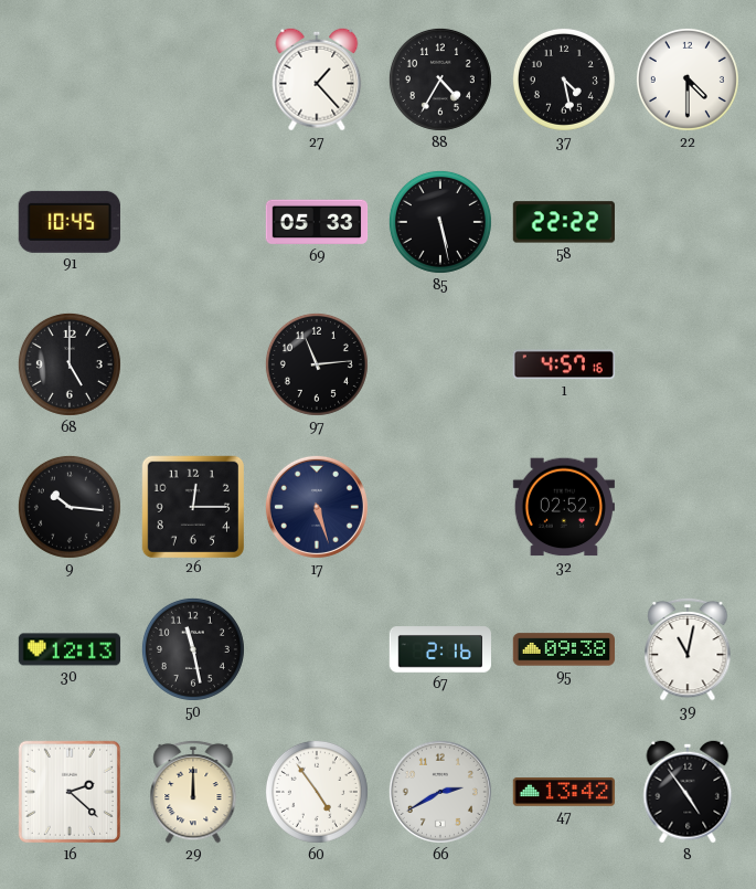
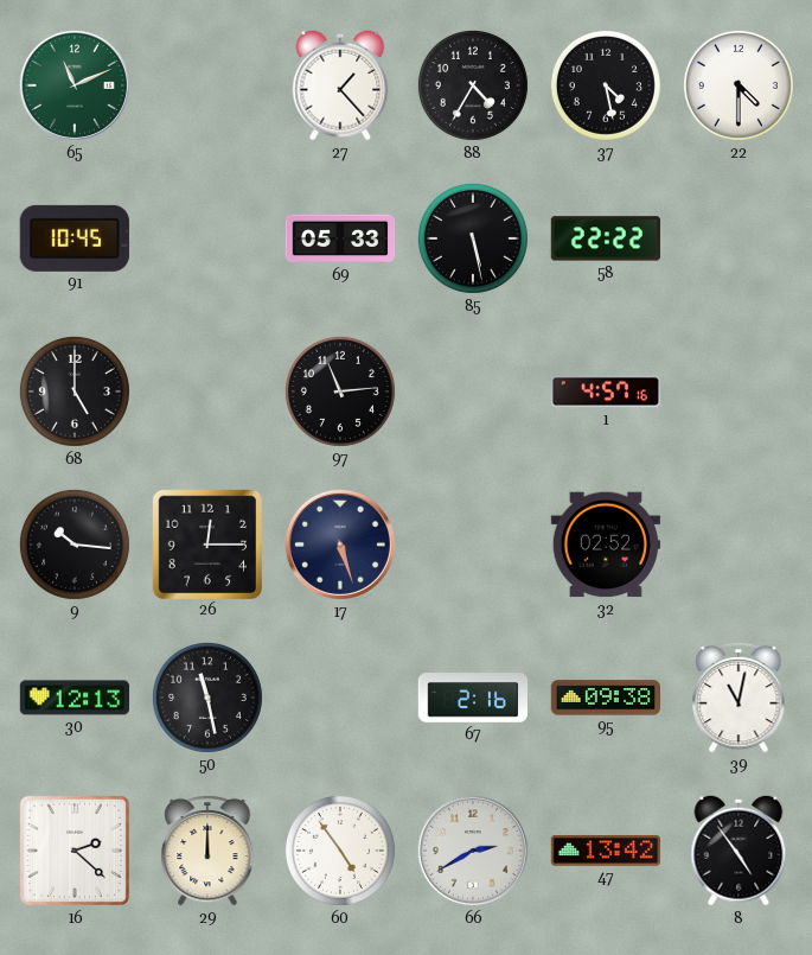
65: none -> 11:11
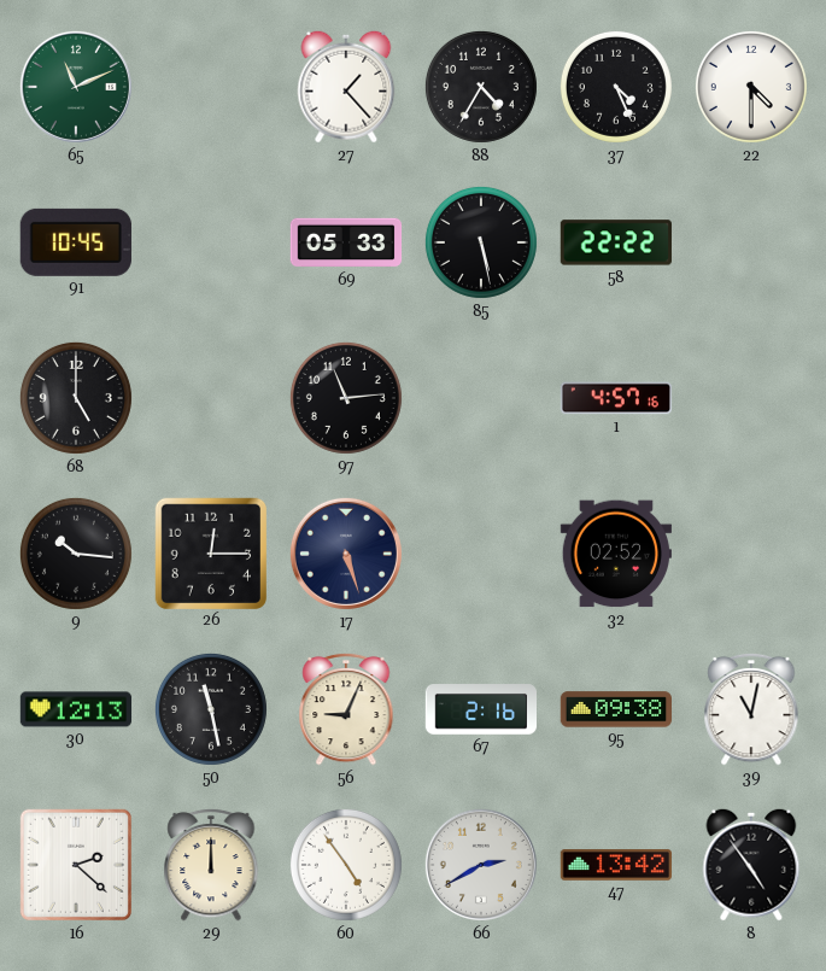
37: 4:28 -> 4:26
56: none -> 9:04
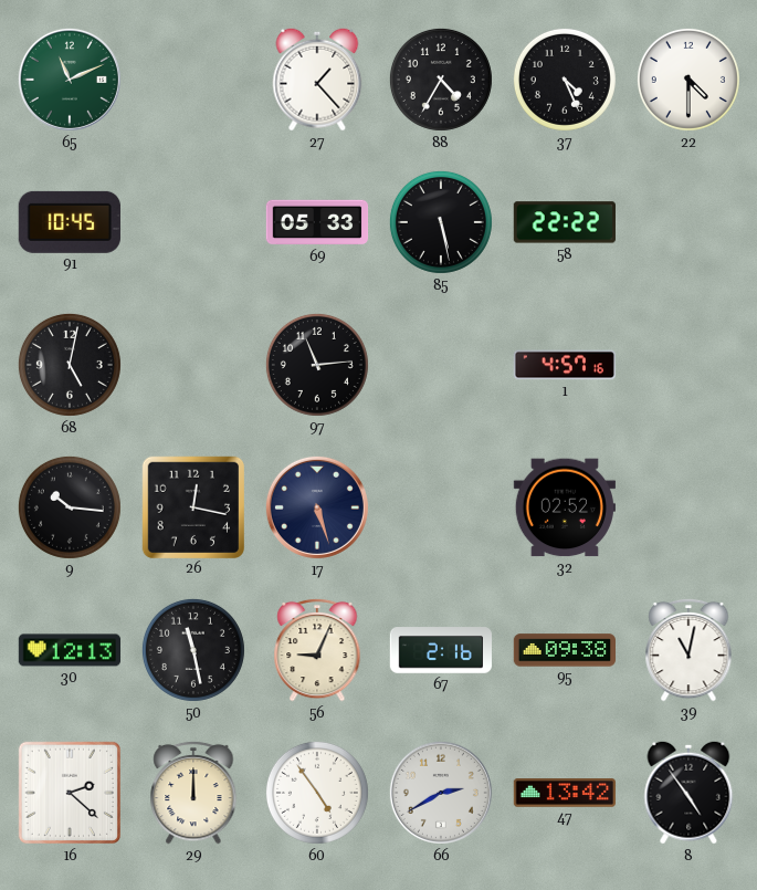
68: 5:00 -> 5:02
26: 12:15 -> 12:17
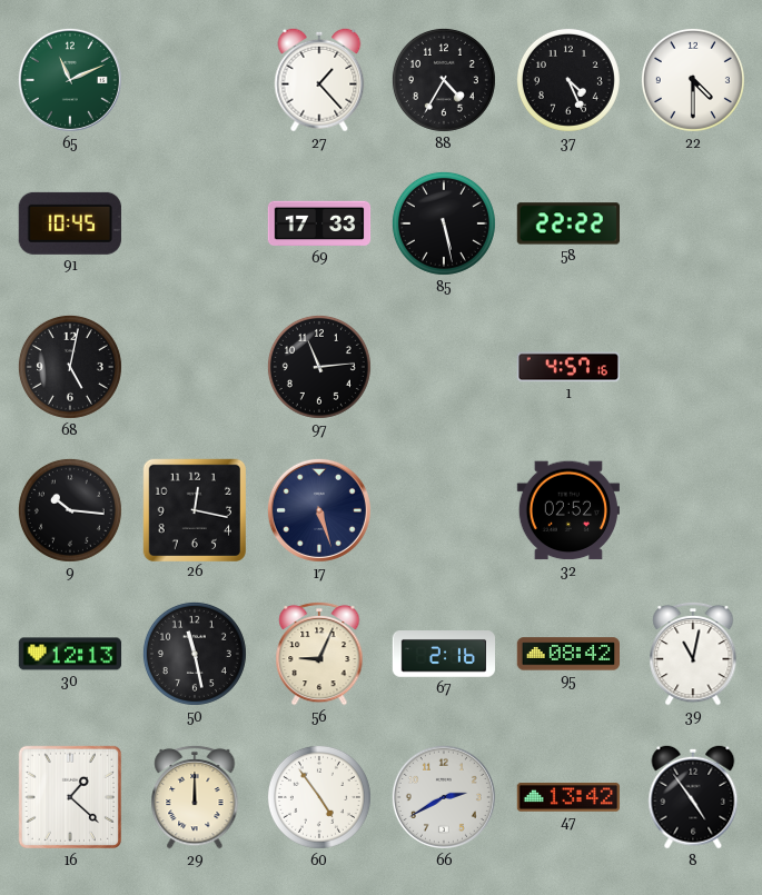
69: 05:33 -> 17:33
95: 09:38 -> 08:42
16: 2:22 -> 1:22
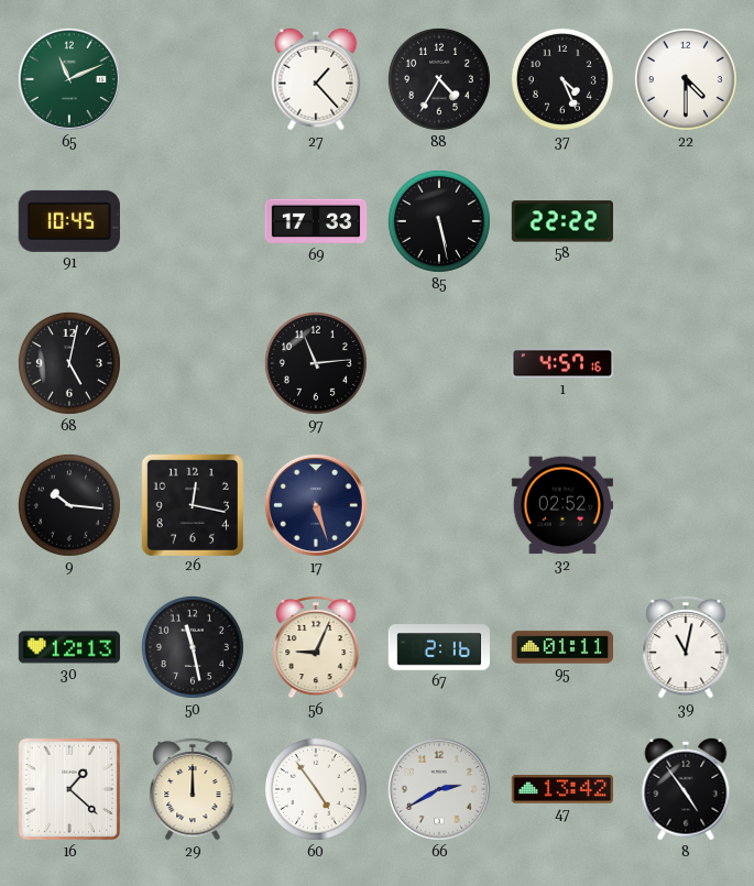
95: 08:42 -> 01:11
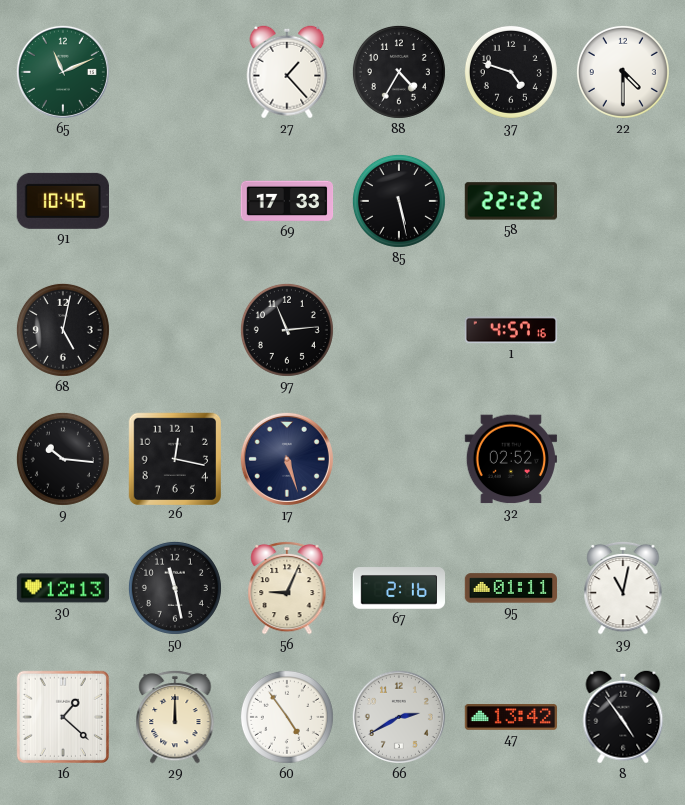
37: 4:26 -> 4:48
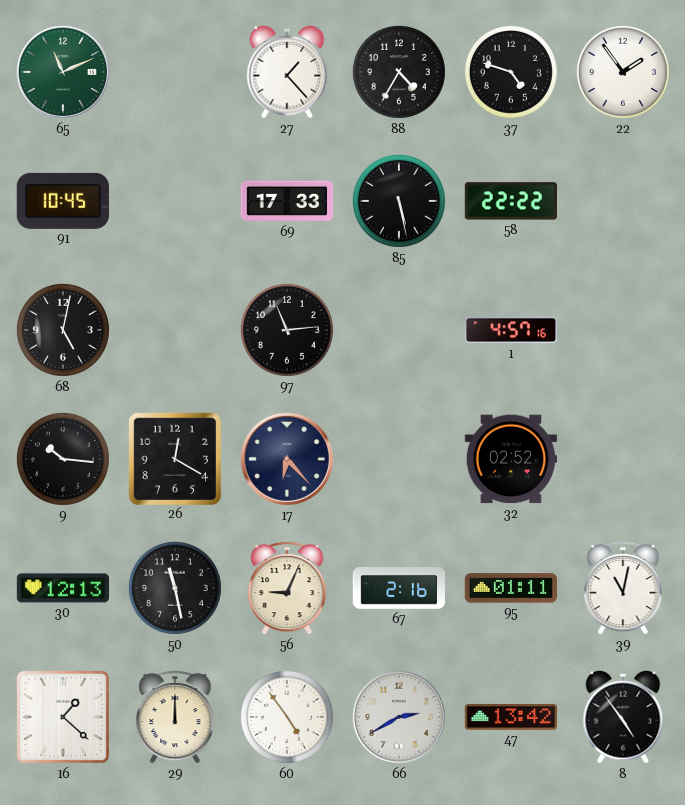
22: 4:30 -> 1:54
26: 12:17 -> 12:20
17: 5:27 -> 6:23
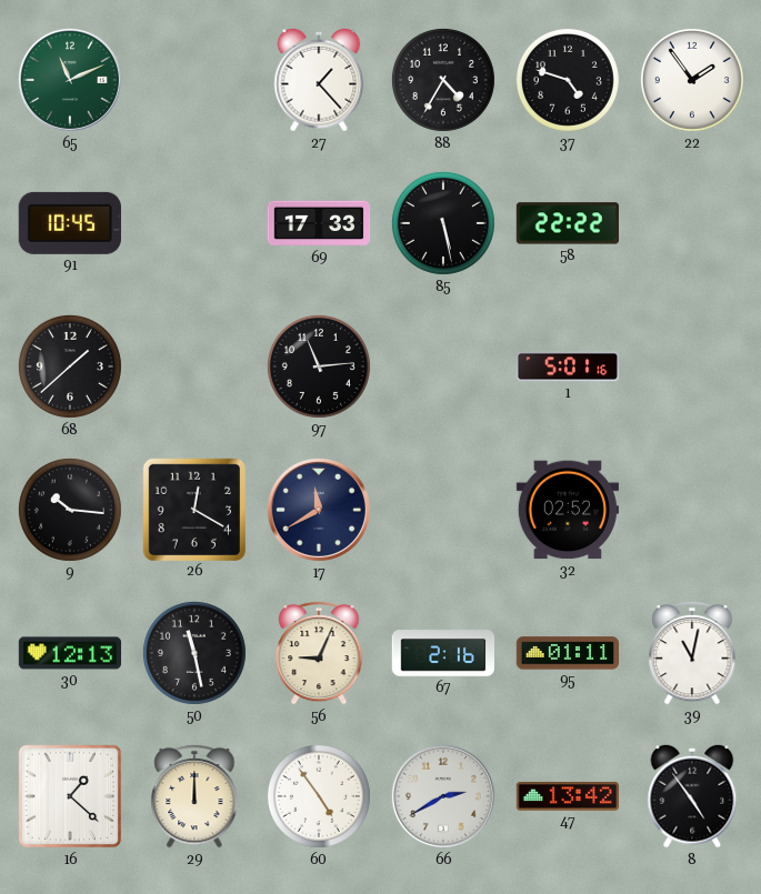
68: 5:02 -> 1:38
1: 4:57 -> 5:01
17: 6:23 -> 11:40
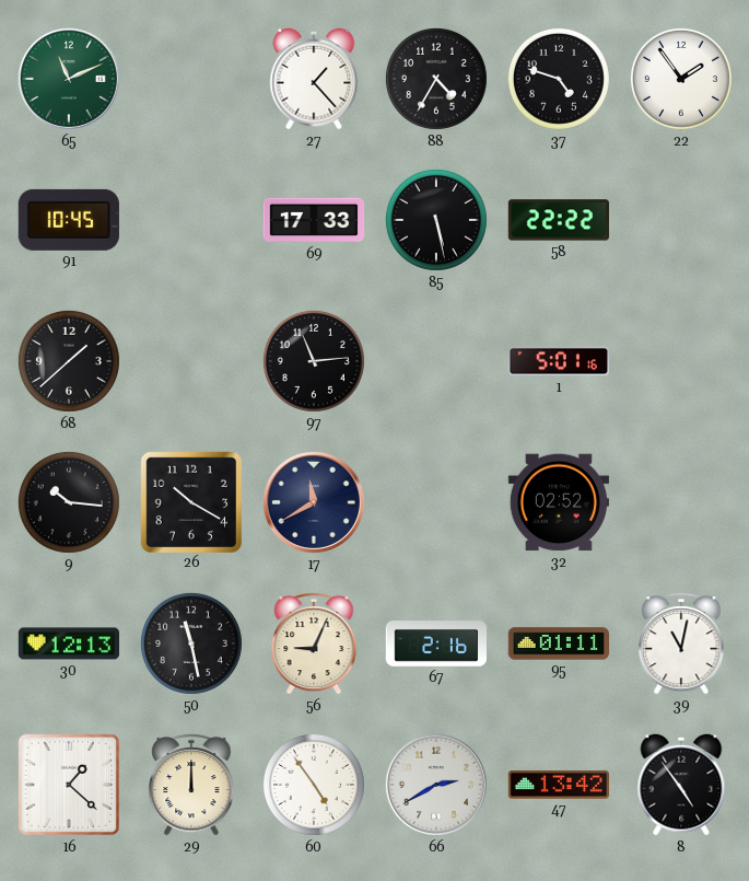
26: 12:20 -> 10:20
